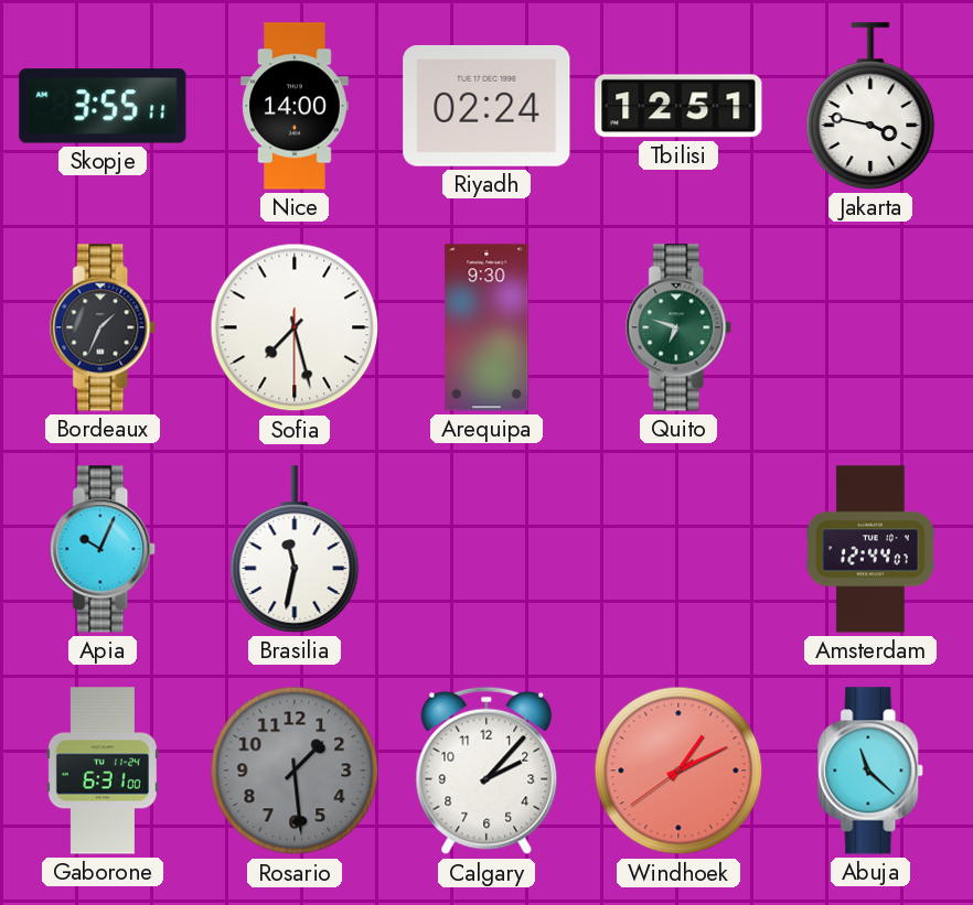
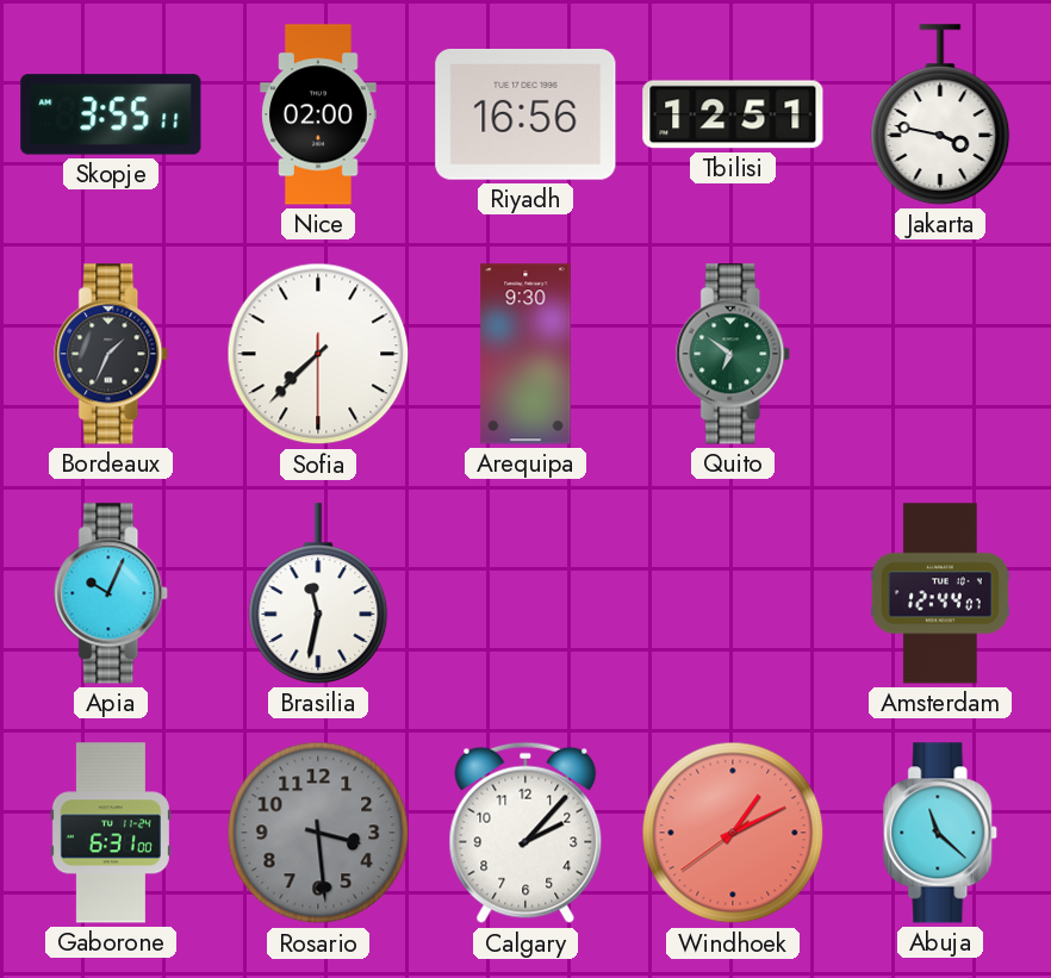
Nice: 14:00 -> 02:00
Riyadh: 02:24 -> 16:56
Sofia: 7:27 -> 7:37
Quito: 6:48 -> 6:51
Rosario: 1:29 -> 3:29
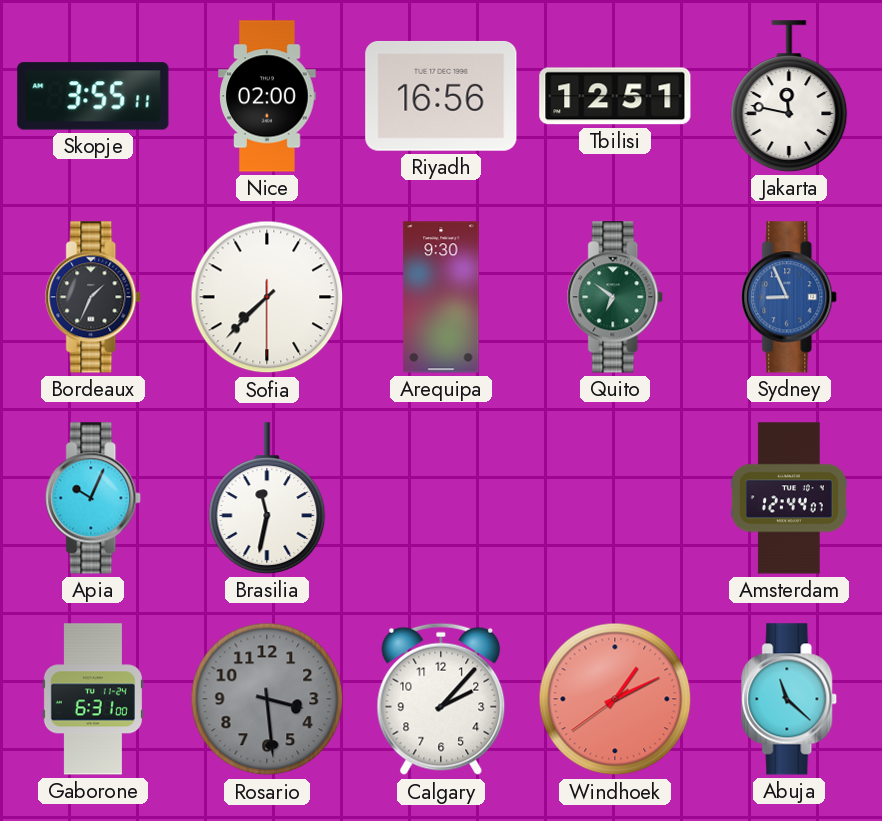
Jakarta: 3:47 -> 11:47
Sydney: none -> 8:56
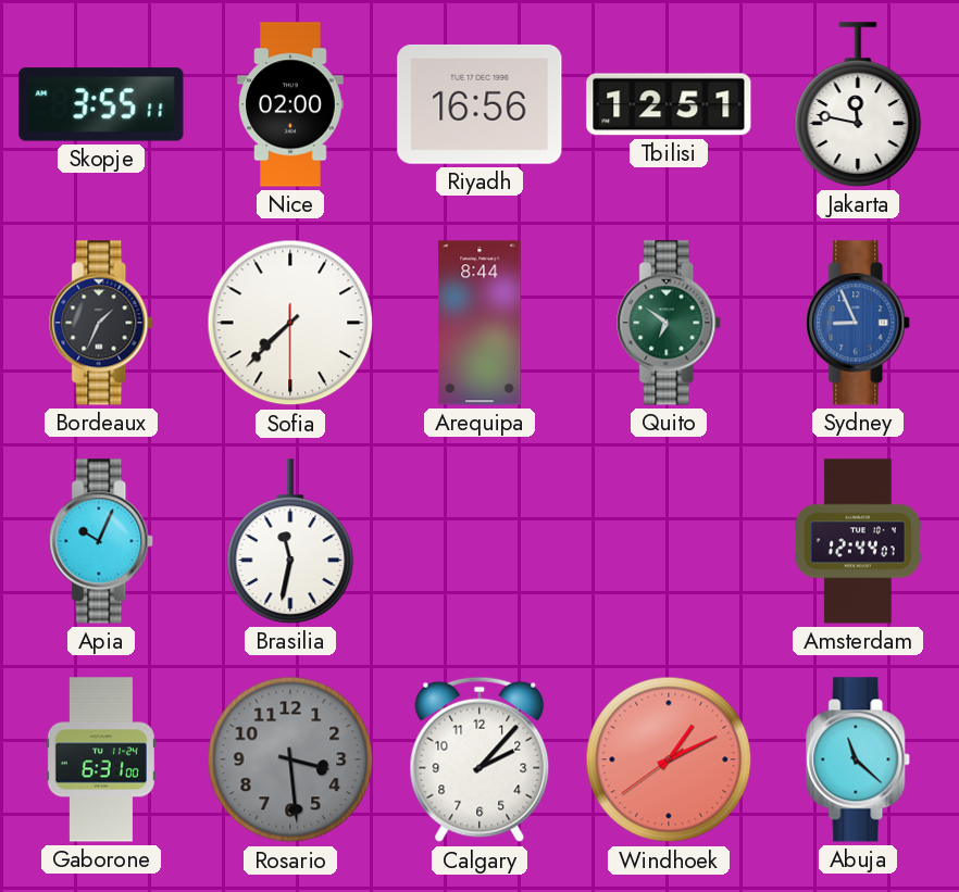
Arequipa: 9:30 -> 8:44
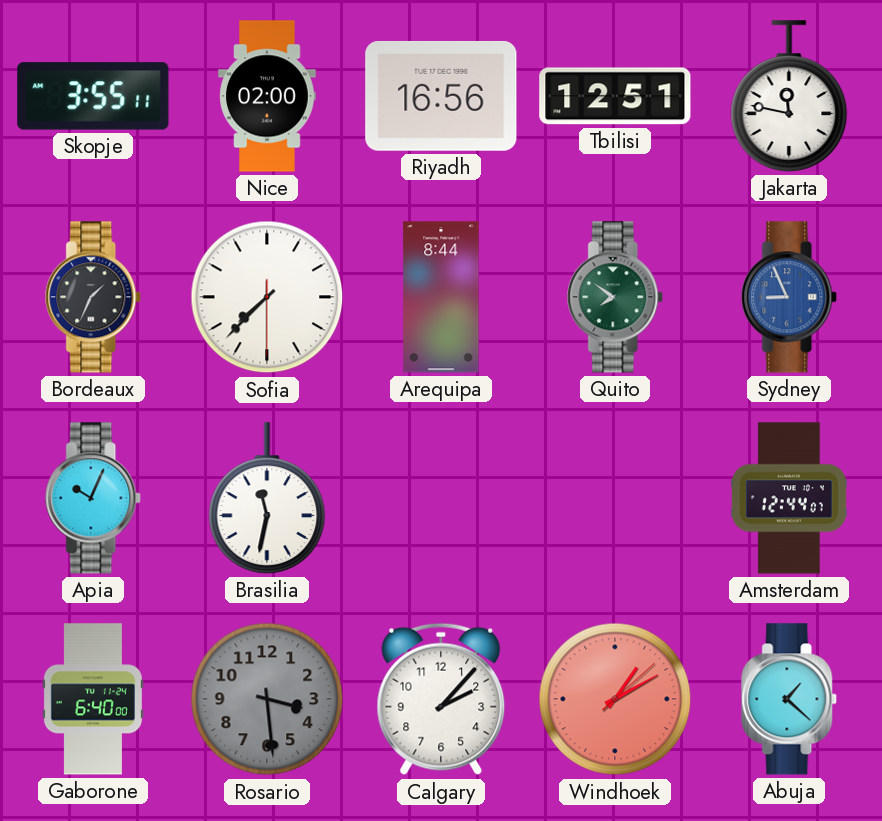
Quito: 6:51 -> 7:51
Gaborone: 6:31 -> 6:40
Windhoek: 1:10:39 -> 1:10:08
Abuja: 11:22 -> 1:22
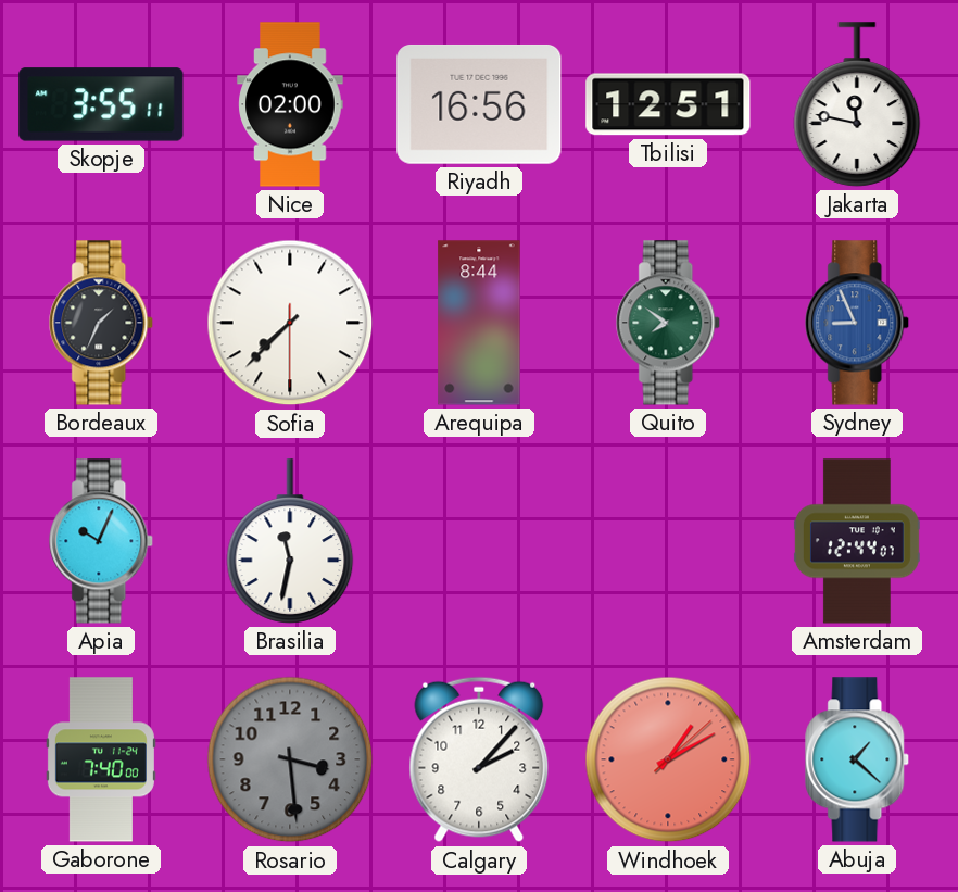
Gaborone: 6:40 -> 7:40
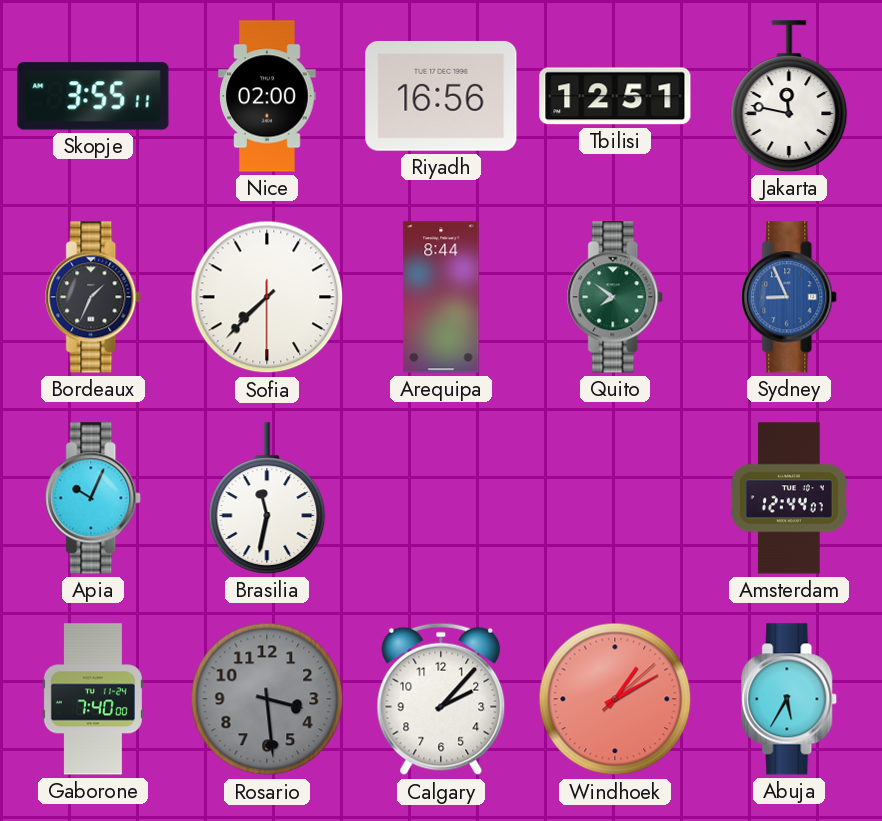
Abuja: 1:22 -> 5:35
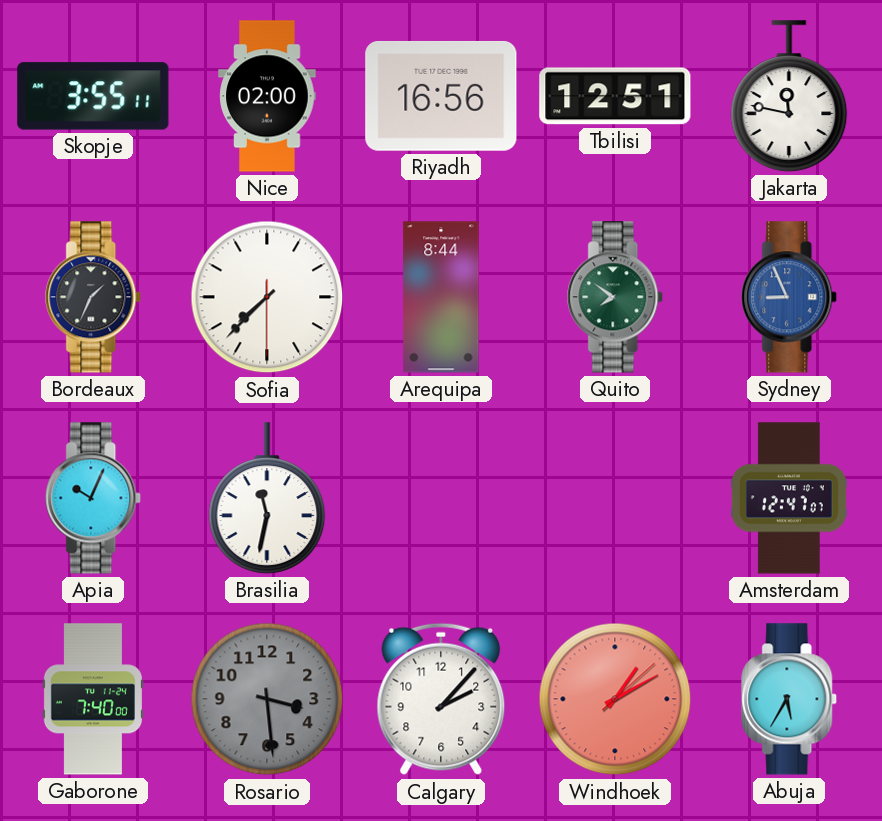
Amsterdam: 12:44 -> 12:47
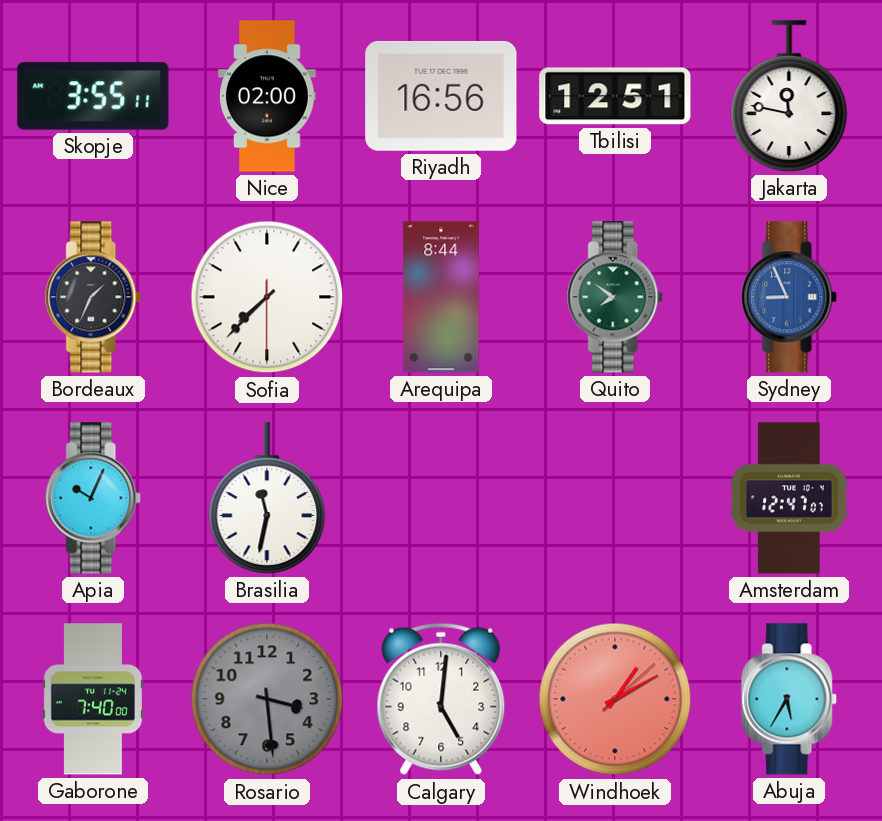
Calgary: 2:07 -> 5:01
